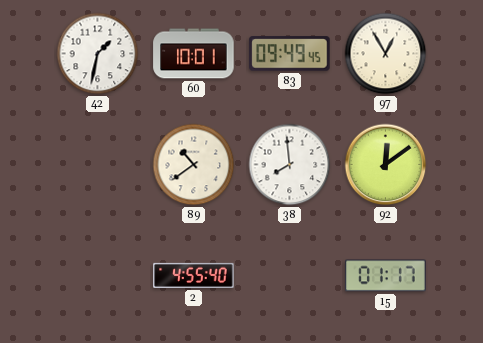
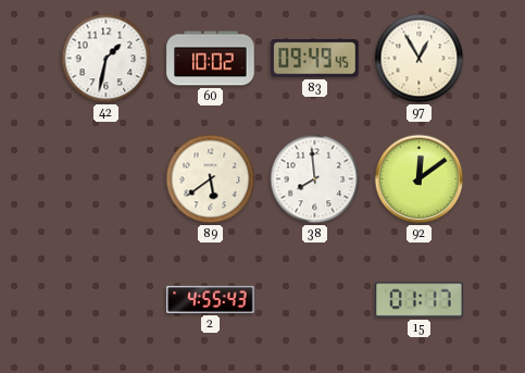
60: 10:01 -> 10:02
89: 10:39 -> 5:39
2: 4:55:40 -> 4:55:43
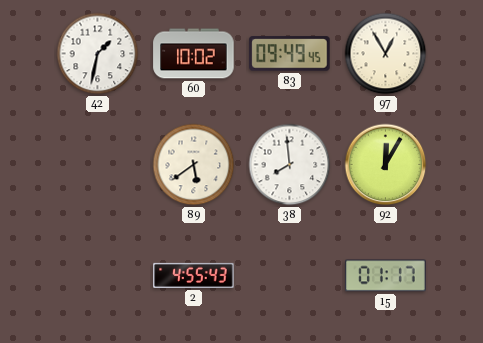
92: 12:09 -> 12:05
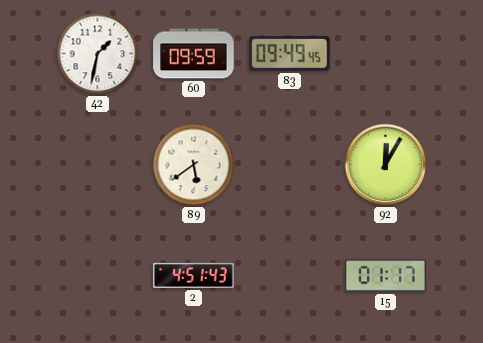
60: 10:02 -> 09:59
97: 12:55 -> none
38: 7:59 -> none
2: 4:55 -> 4:51
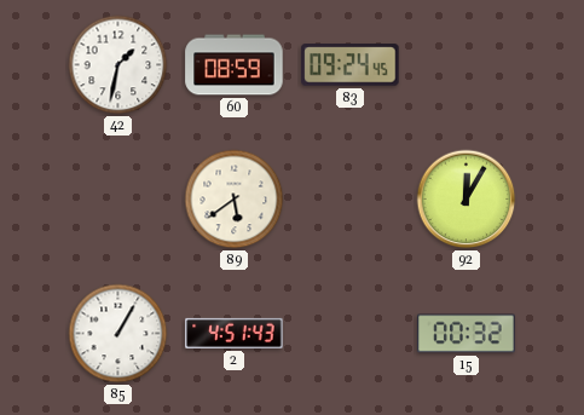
60: 09:59 -> 08:59
83: 09:49 -> 09:24
85: none -> 1:05
15: 01:17 -> 00:32
